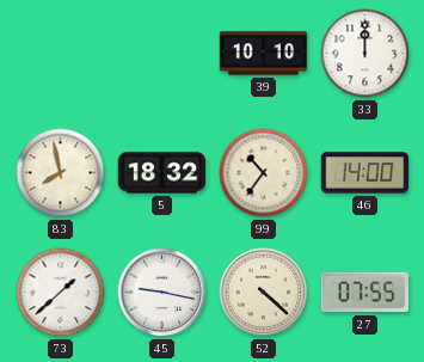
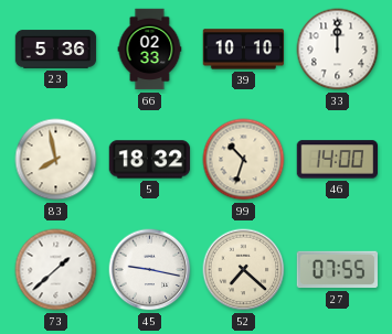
23: none -> 5:36
66: none -> 02:33
99: 10:36 -> 10:33
52: 4:22 -> 7:22
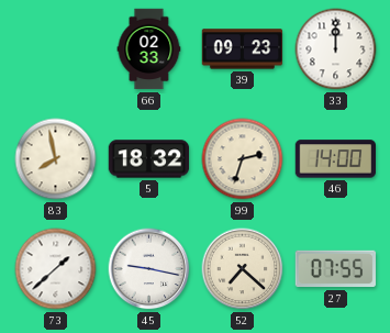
23: 5:36 -> none
39: 10:10 -> 09:23
99: 10:33 -> 2:33
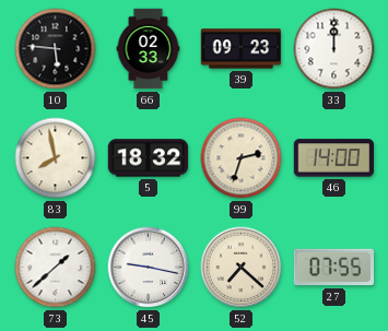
10: none -> 5:46
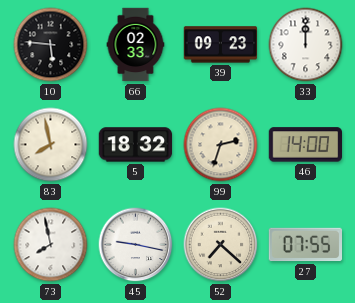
73: 1:38 -> 7:58
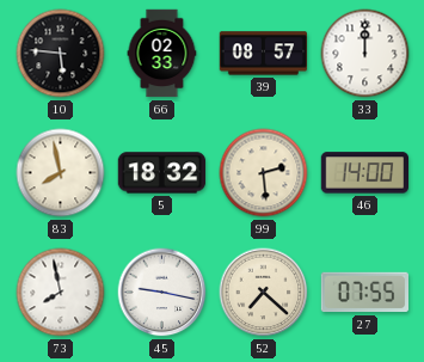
39: 09:23 -> 08:57
99: 2:33 -> 2:29
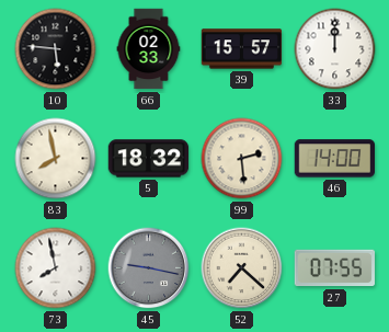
39: 08:57 -> 15:57
45 dial: white -> grey
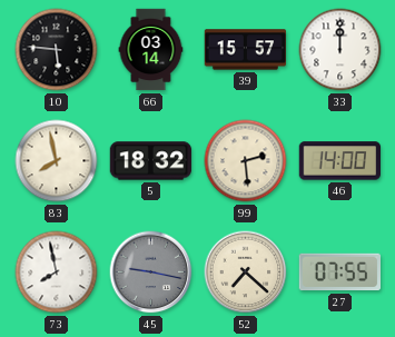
66: 02:33 -> 03:14
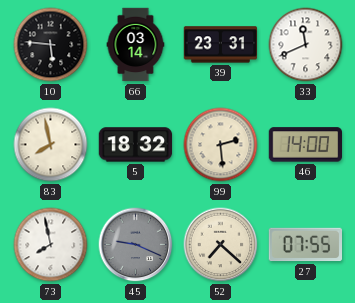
39: 15:57 -> 23:31
33: 12:00 -> 11:41
45: 9:17 -> 9:19
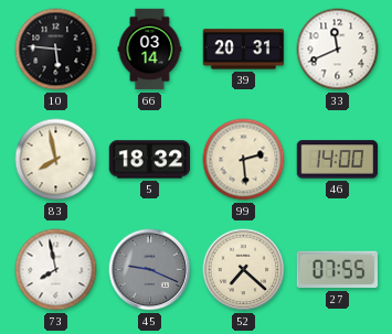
39: 23:31 -> 20:31
